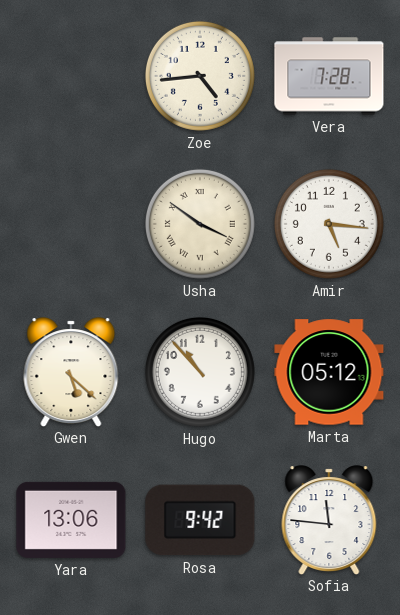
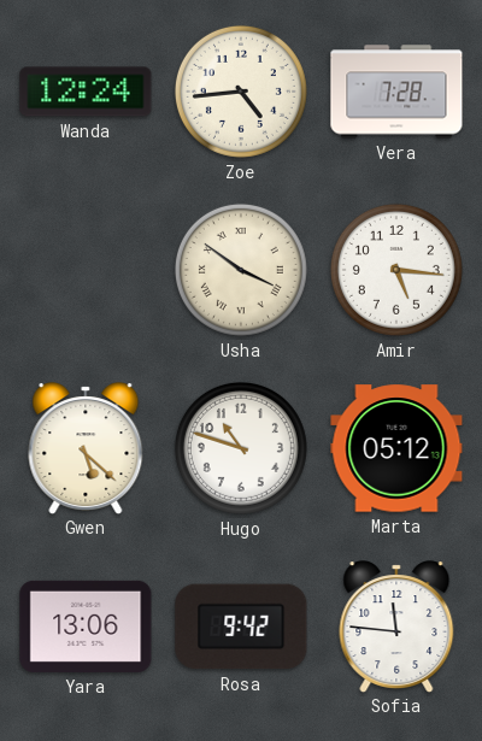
Wanda: none -> 12:24
Hugo: 10:53 -> 10:48
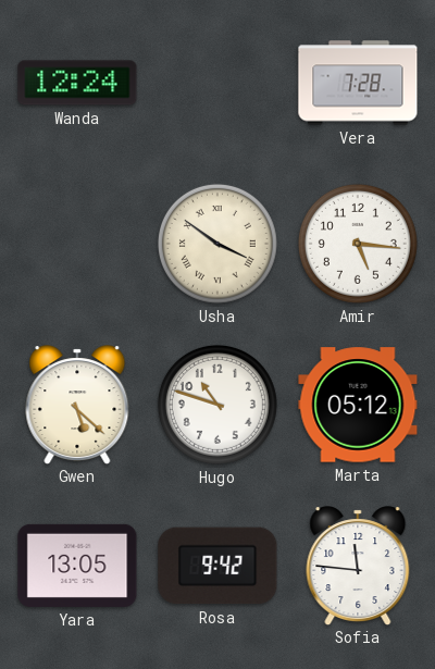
Zoe: 4:44 -> none
Yara: 13:06 -> 13:05
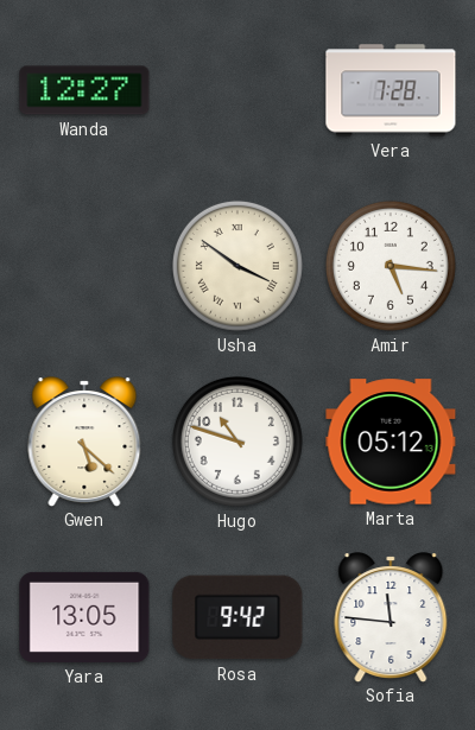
Wanda: 12:24 -> 12:27
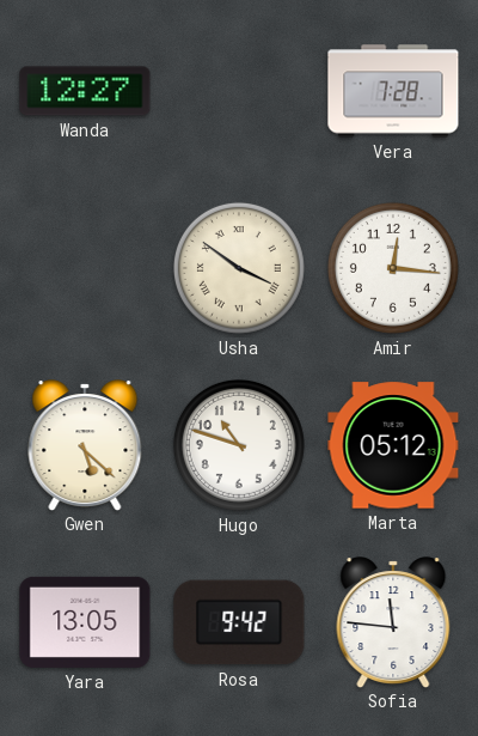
Amir: 5:16 -> 12:16
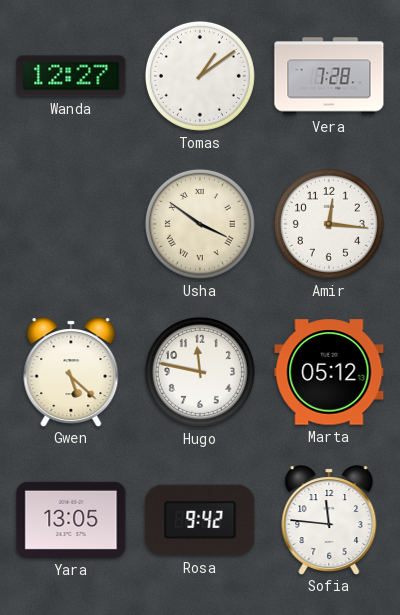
Tomas: none -> 1:09
Hugo: 10:48 -> 11:47
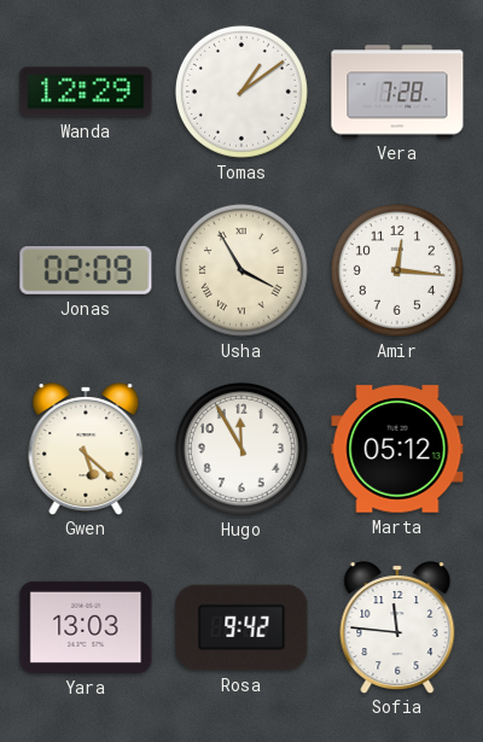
Wanda: 12:27 -> 12:29
Jonas: none -> 02:09
Usha: 3:51 -> 3:55
Hugo: 11:47 -> 11:55
Yara: 13:05 -> 13:03
